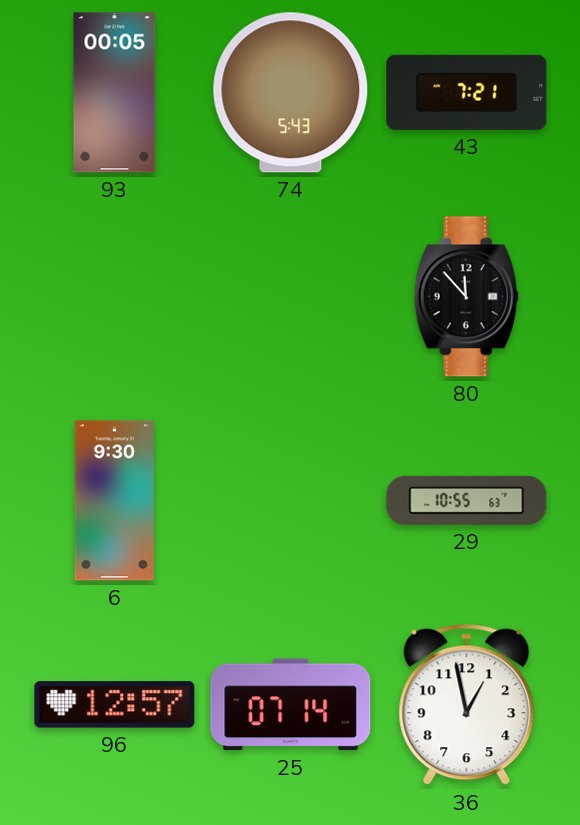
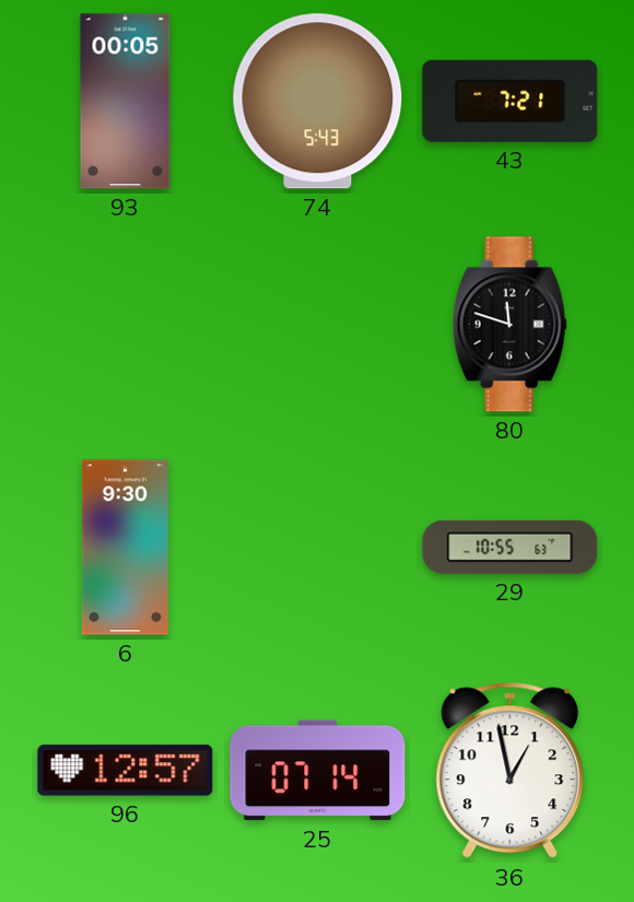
80: 11:53 -> 11:48
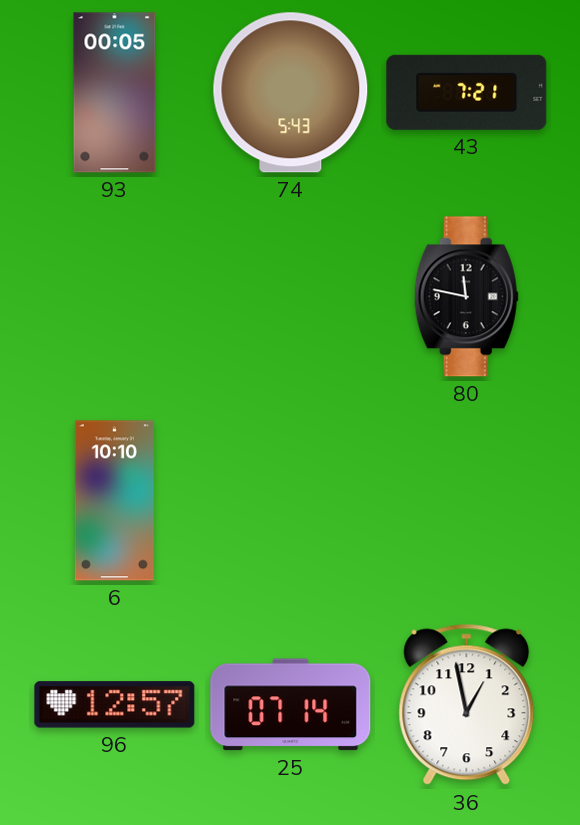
80: 11:48 -> 11:47
6: 9:30 -> 10:10
29: 10:55 -> none
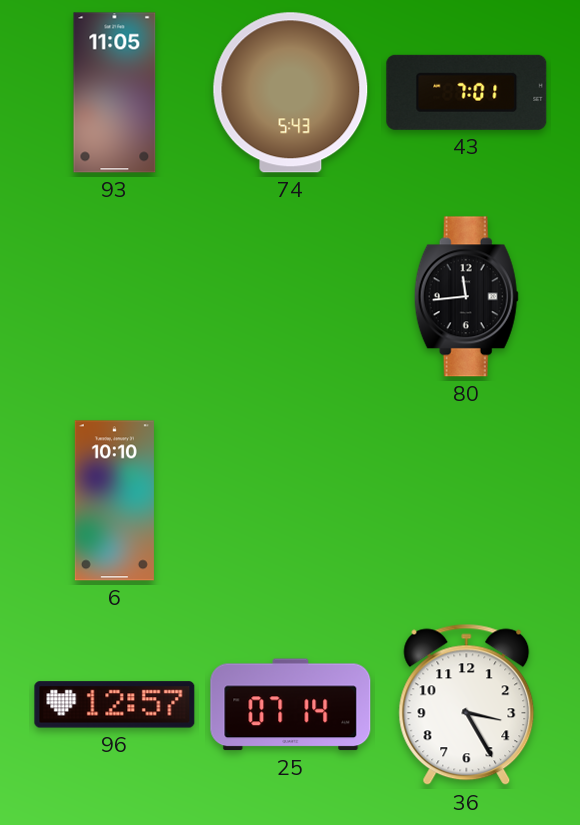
93: 00:05 -> 11:05
43: 7:21 -> 7:01
80: 11:47 -> 11:44
36: 12:58 -> 3:25
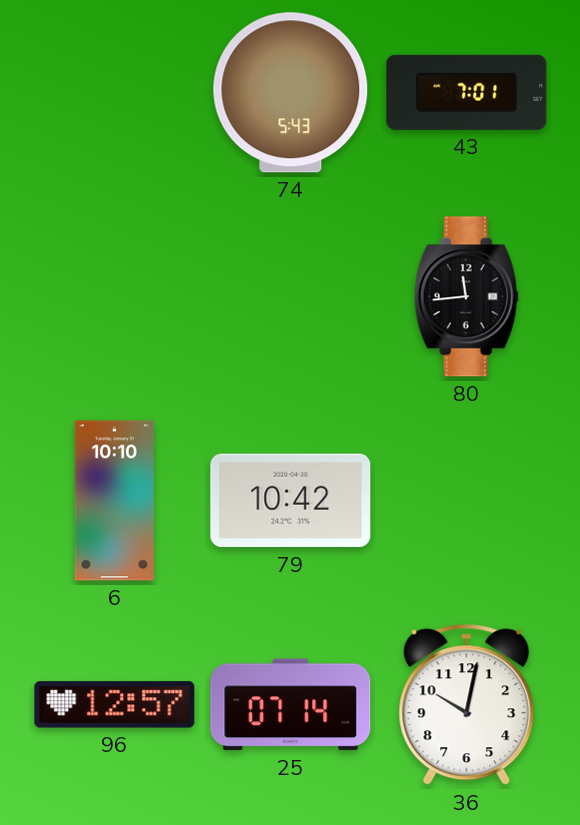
93: 11:05 -> none
79: none -> 10:42
36: 3:25 -> 10:02
